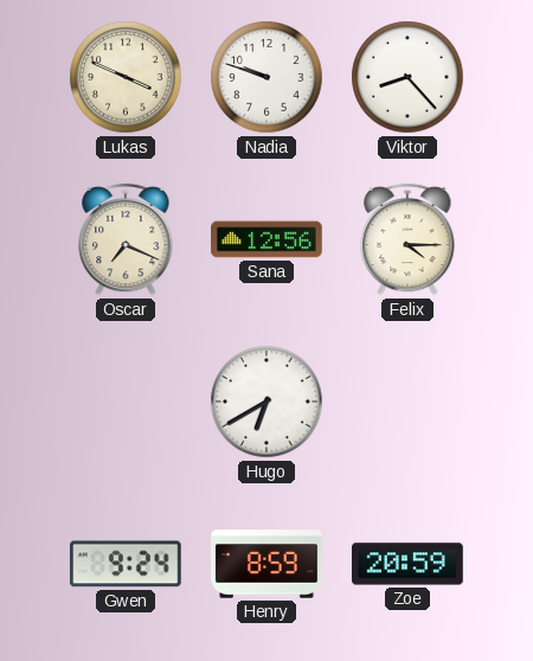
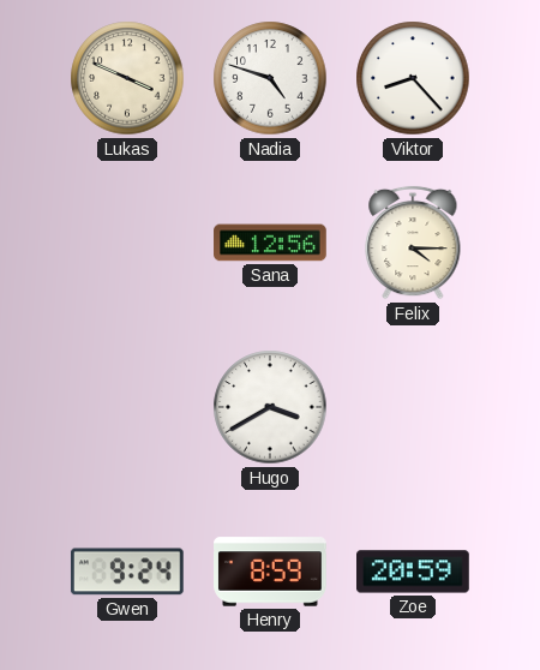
Nadia: 9:48 -> 4:48
Oscar: 7:19 -> none
Hugo: 6:40 -> 3:40
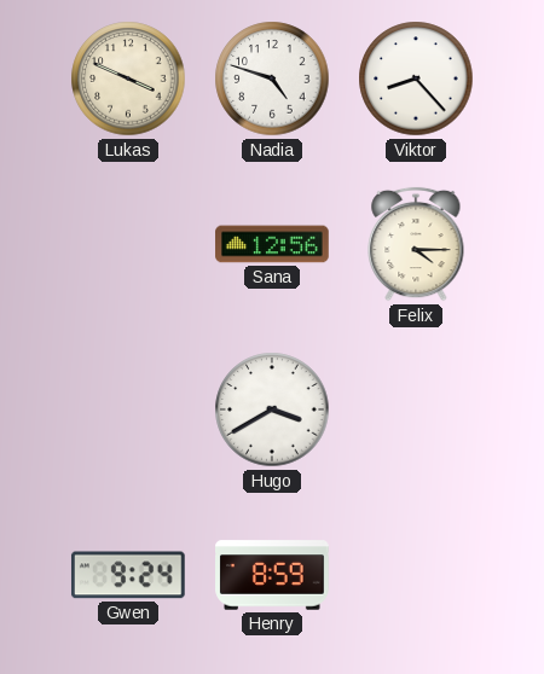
Zoe: 20:59 -> none
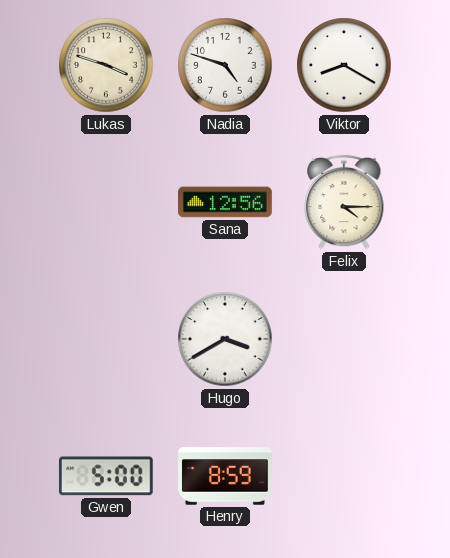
Lukas: 3:49 -> 3:48
Viktor: 8:23 -> 8:20
Gwen: 9:24 -> 5:00
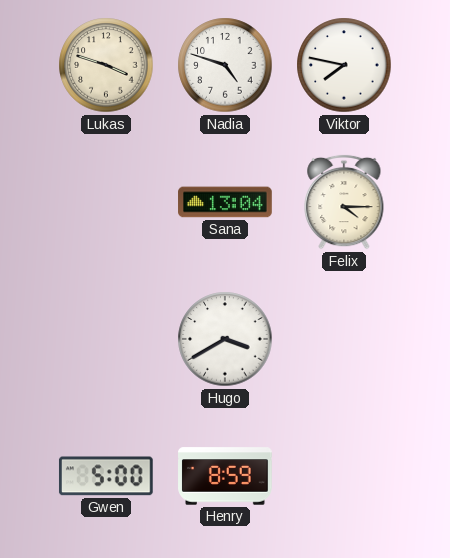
Viktor: 8:20 -> 7:47
Sana: 12:56 -> 13:04
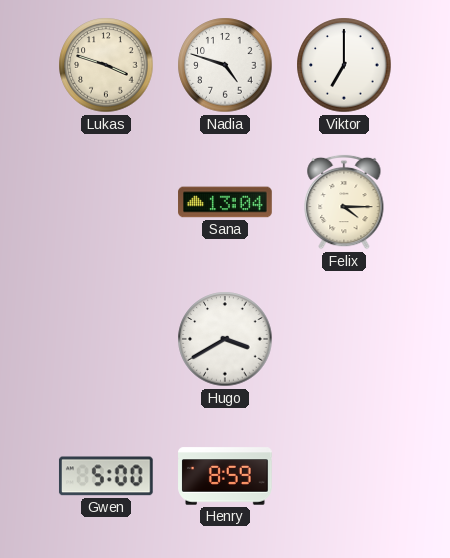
Viktor: 7:47 -> 7:00
